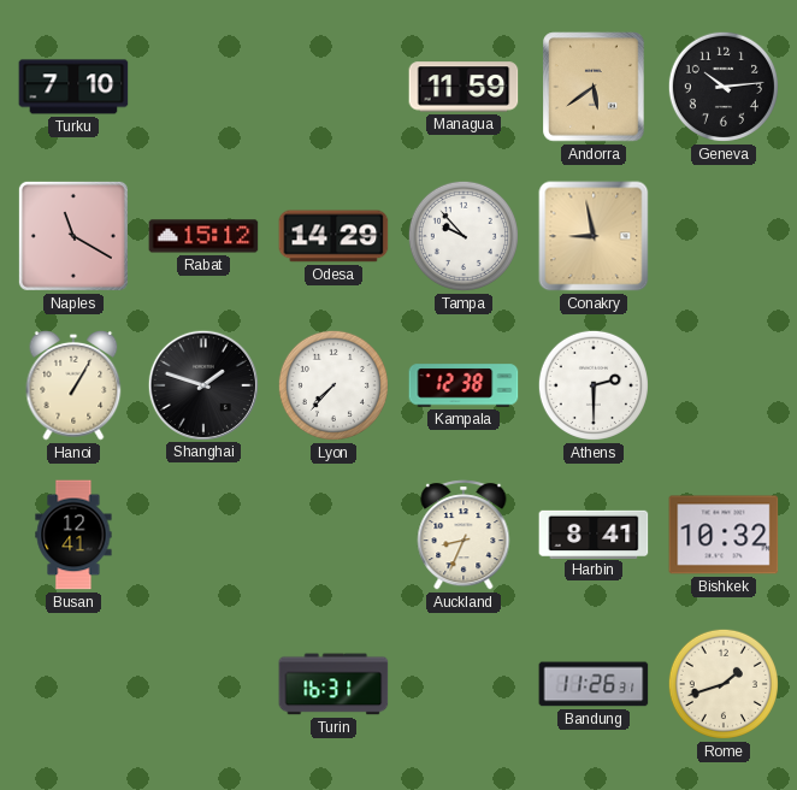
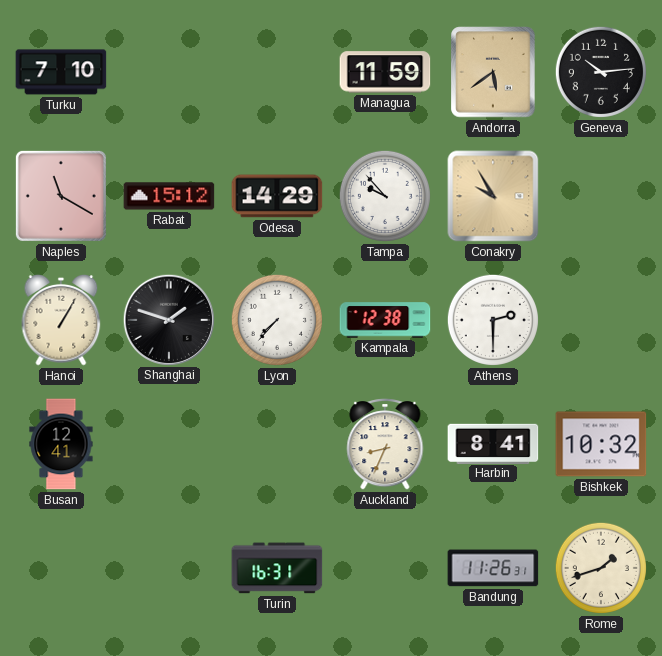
Conakry: 8:58 -> 9:55
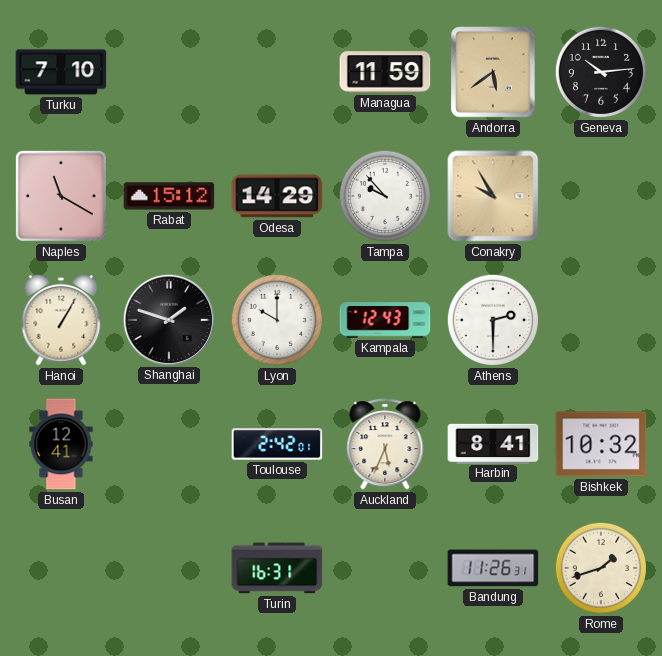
Lyon: 7:37 -> 10:00
Kampala: 12:38 -> 12:43
Toulouse: none -> 2:42
Auckland: 8:34 -> 5:34
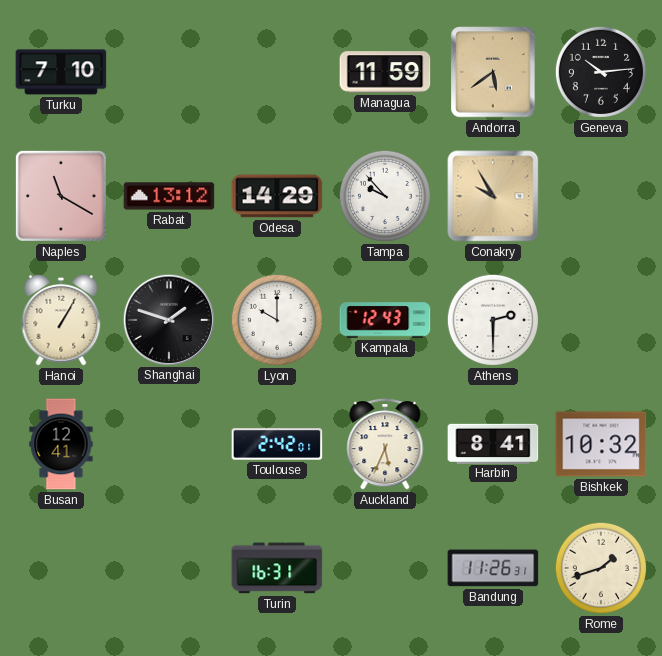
Rabat: 15:12 -> 13:12
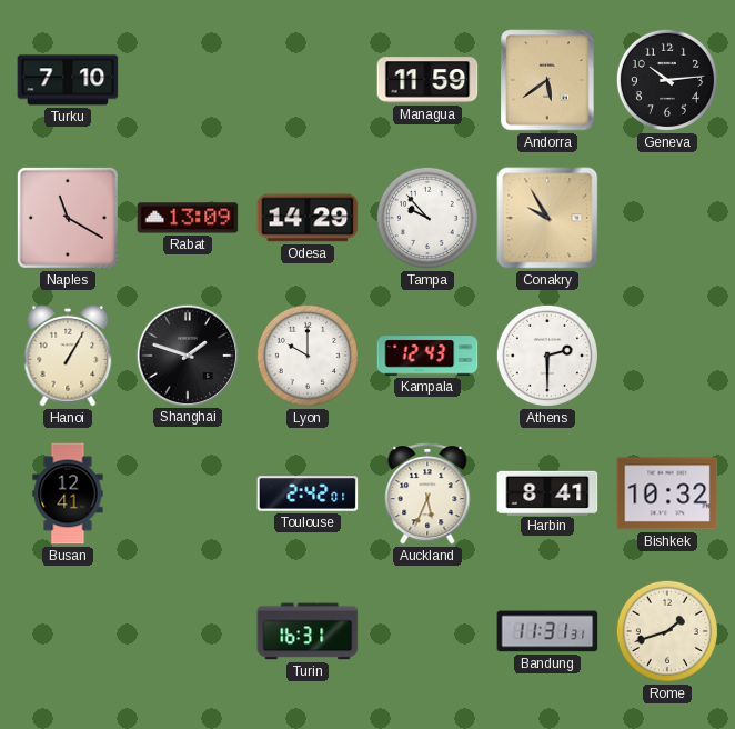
Rabat: 13:12 -> 13:09
Bandung: 11:26 -> 11:31
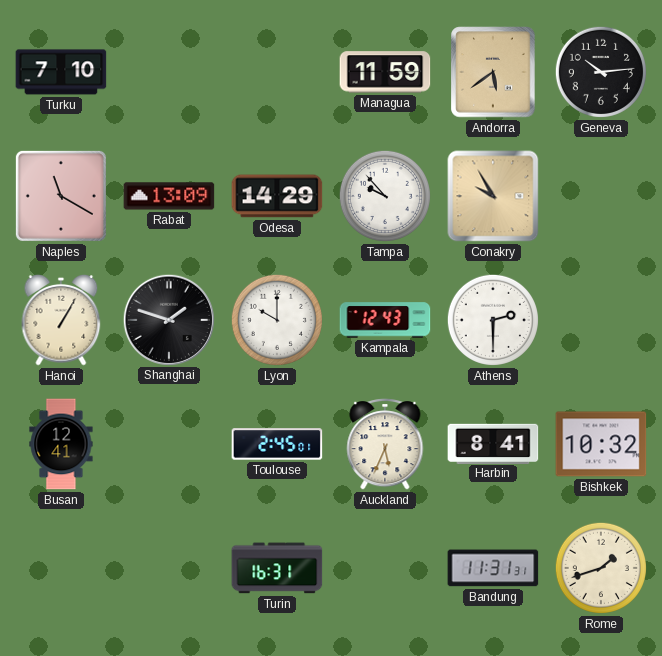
Toulouse: 2:42 -> 2:45
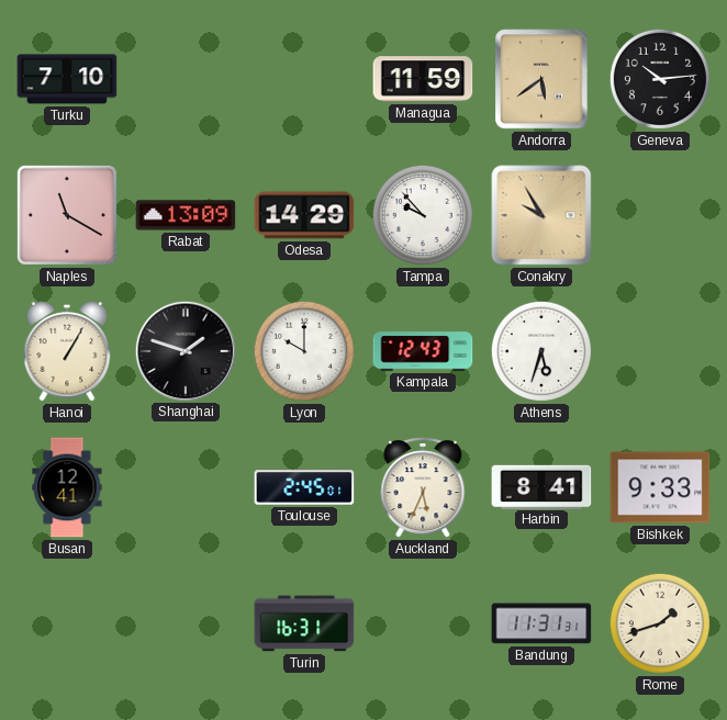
Athens: 2:30 -> 5:33
Bishkek: 10:32 -> 9:33
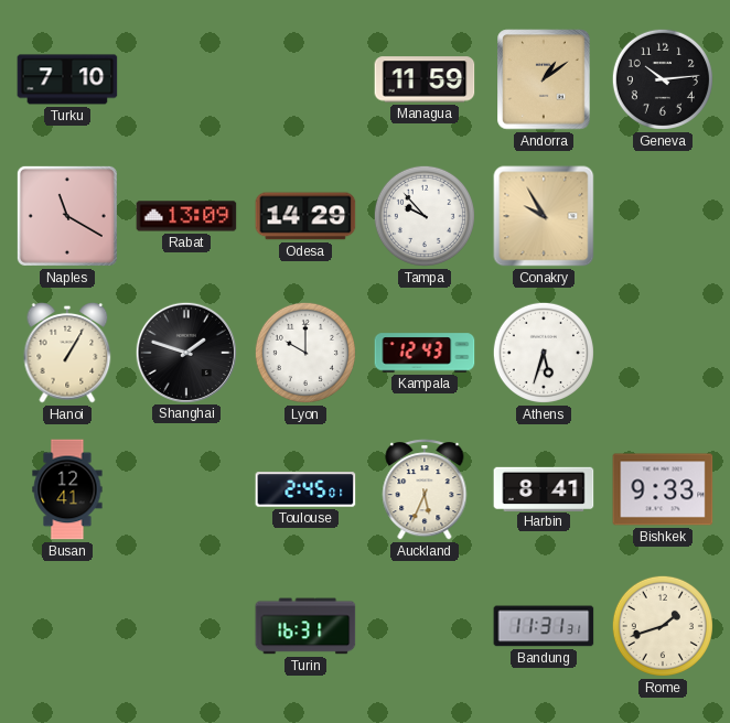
Andorra: 5:39 -> 1:09
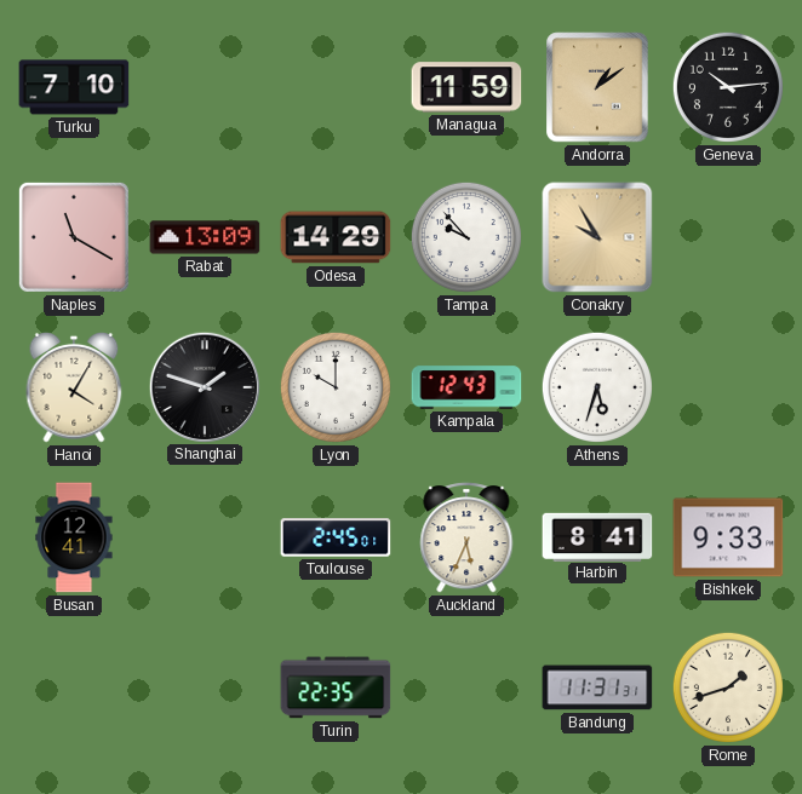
Hanoi: 1:05 -> 4:05
Turin: 16:31 -> 22:35
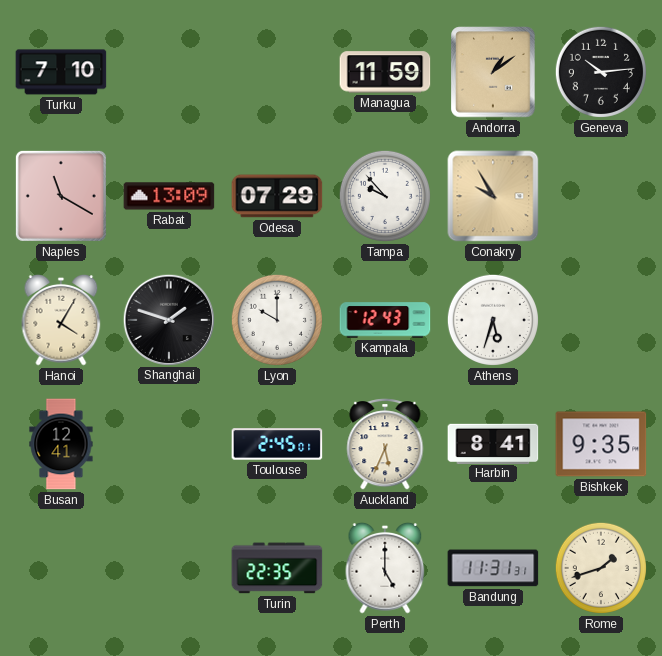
Odesa: 14:29 -> 07:29
Bishkek: 9:33 -> 9:35
Perth: none -> 5:00
